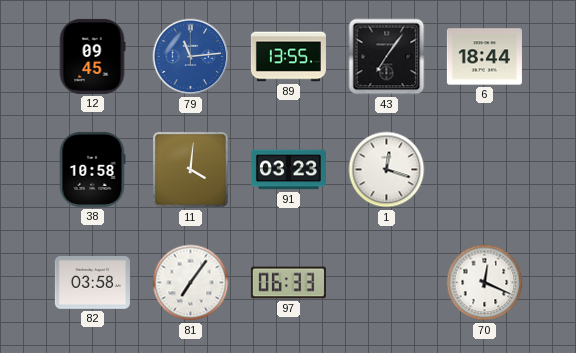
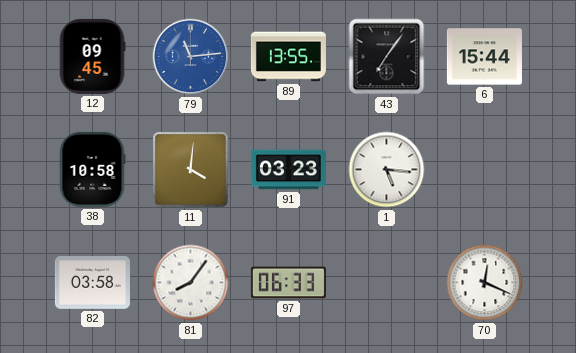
6: 18:44 -> 15:44
1: 12:18 -> 5:16
81: 7:06 -> 8:06
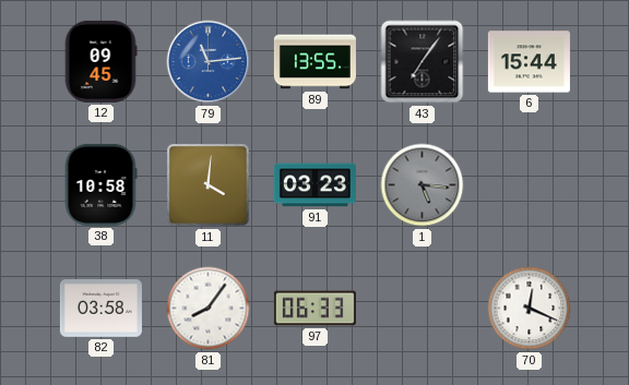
1 dial: white -> grey
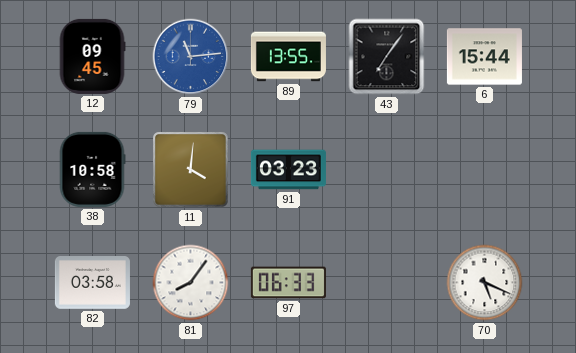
1: 5:16 -> none
70: 12:19 -> 5:19
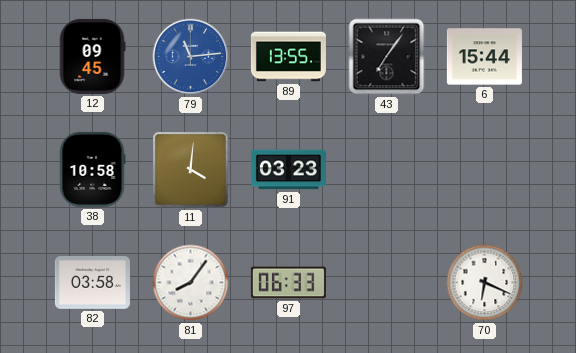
70: 5:19 -> 6:19
